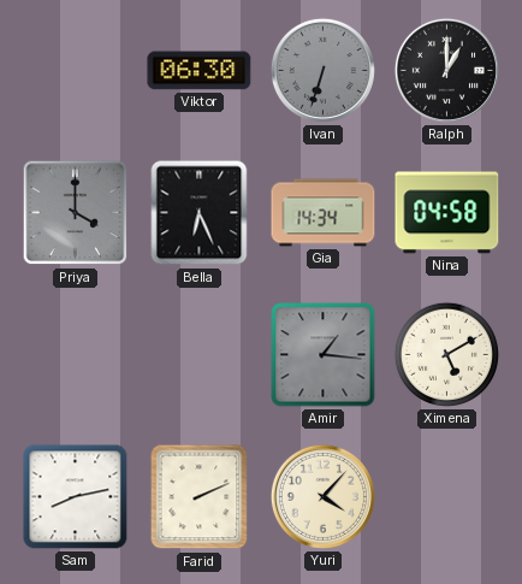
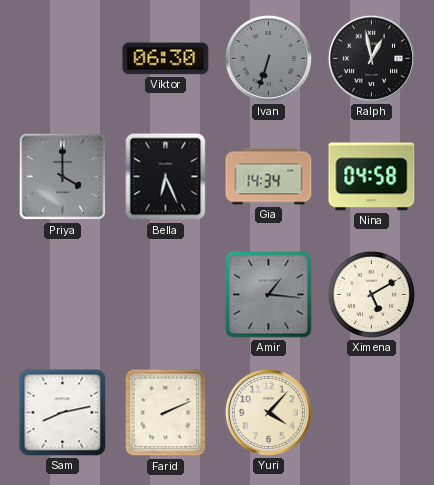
Ralph: 1:00 -> 12:58
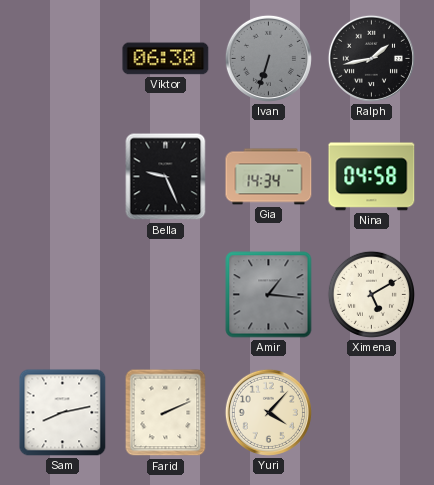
Ralph: 12:58 -> 1:43
Priya: 4:00 -> none
Bella: 6:26 -> 9:26
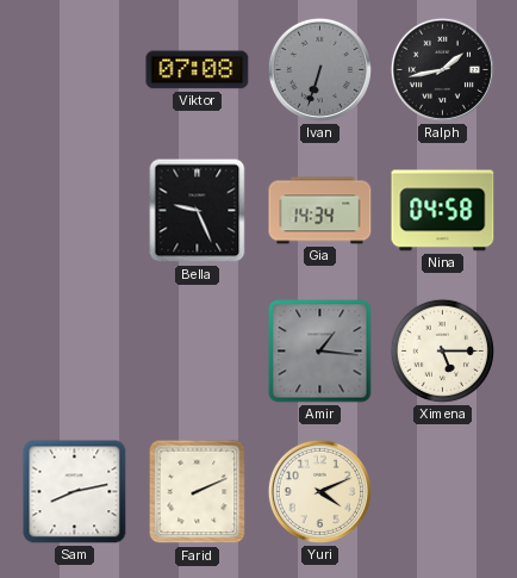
Viktor: 06:30 -> 07:08
Ximena: 5:10 -> 5:15
Yuri: 4:07 -> 4:11
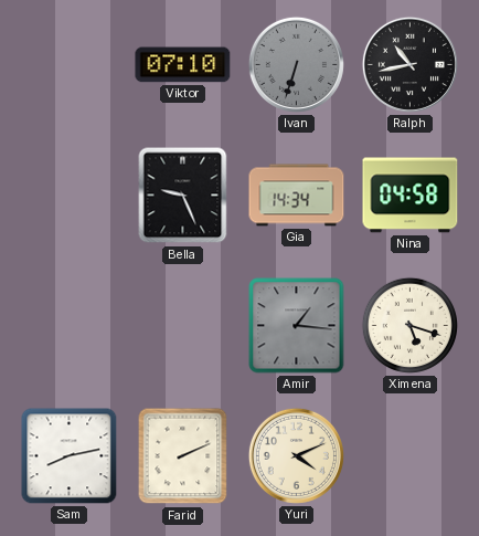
Viktor: 07:08 -> 07:10
Ralph: 1:43 -> 10:43
Ximena: 5:15 -> 5:18
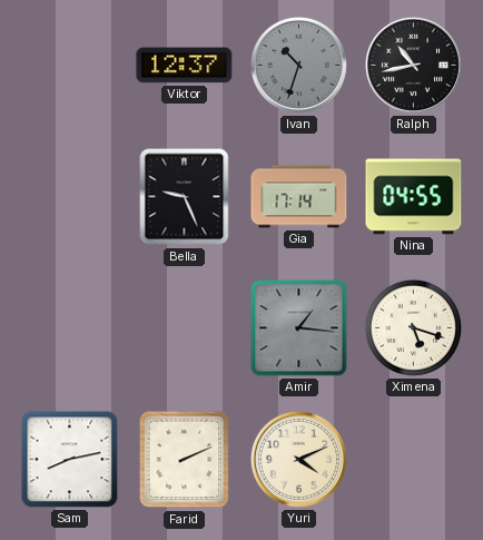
Viktor: 07:10 -> 12:37
Ivan: 6:33 -> 10:33
Gia: 14:34 -> 17:14
Nina: 04:58 -> 04:55
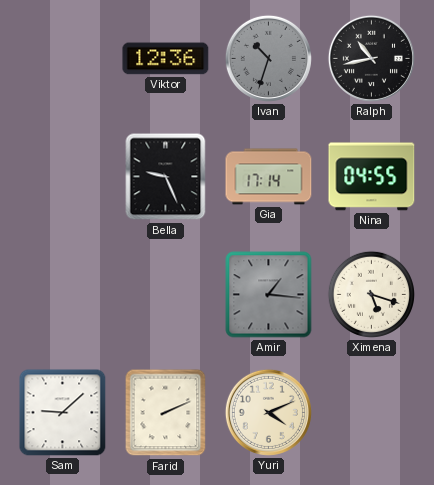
Viktor: 12:37 -> 12:36
Sam: 8:13 -> 9:08
